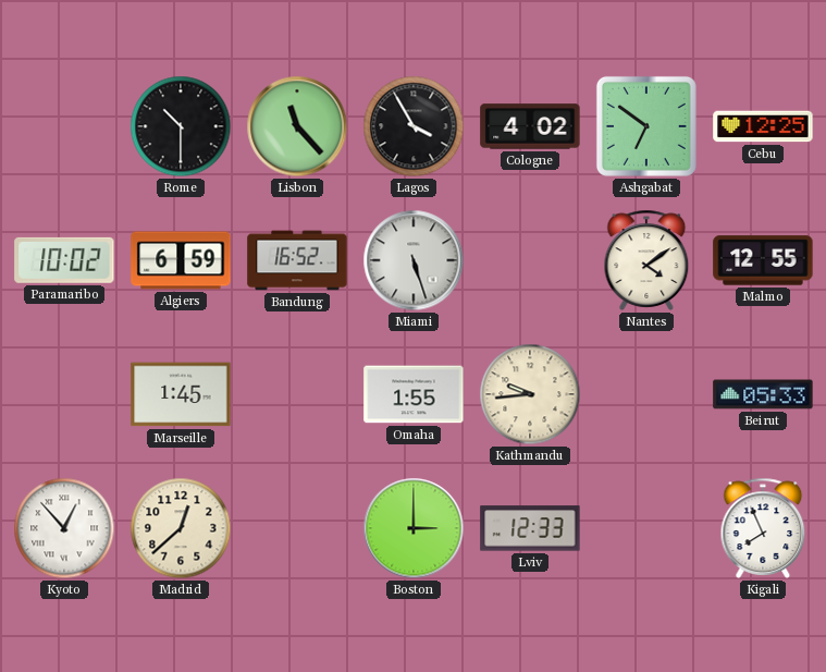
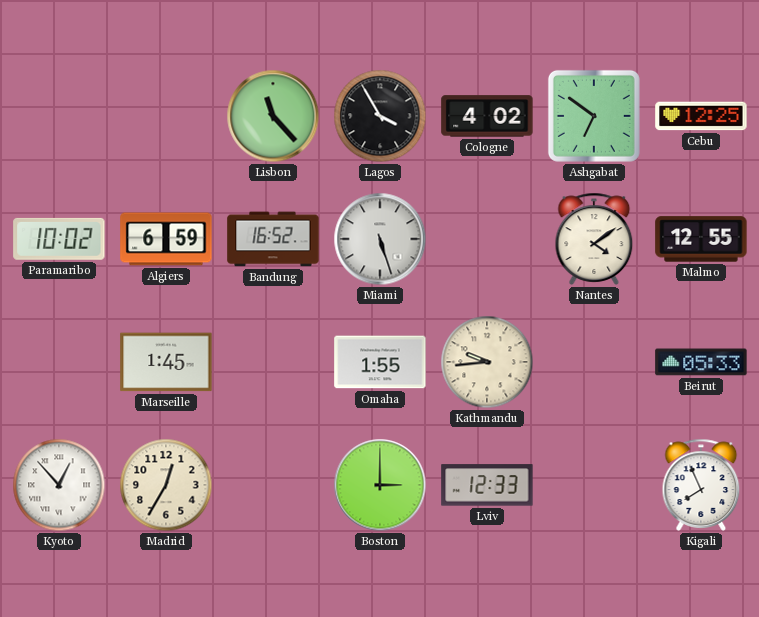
Rome: 10:30 -> none
Madrid: 12:38 -> 12:35
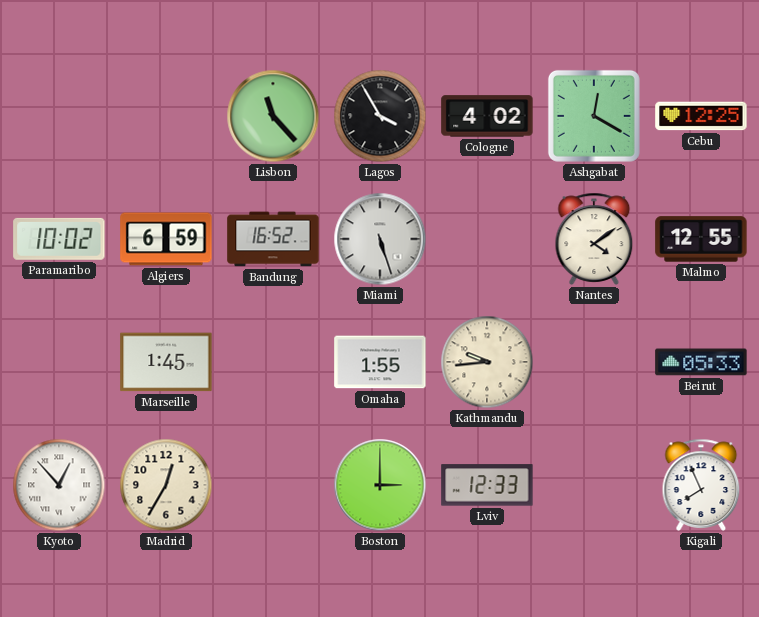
Ashgabat: 6:51 -> 12:20
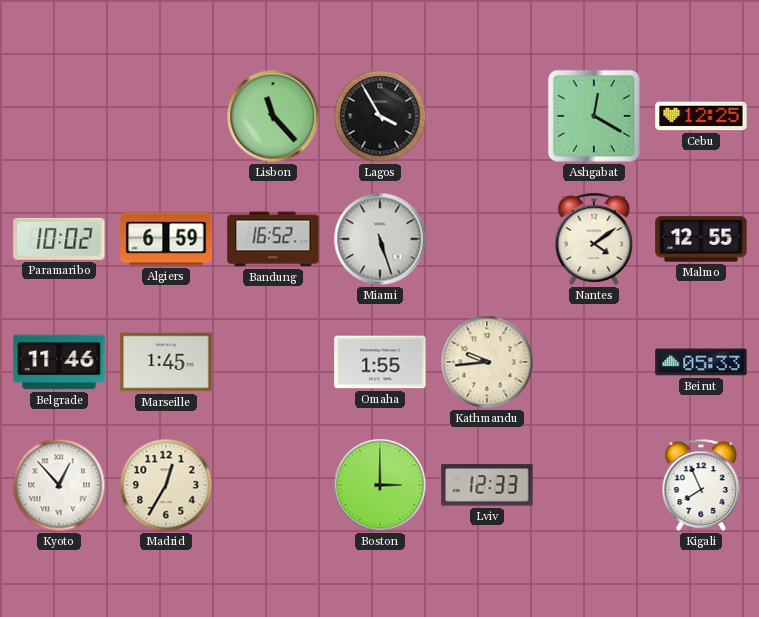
Cologne: 4:02 -> none
Belgrade: none -> 11:46
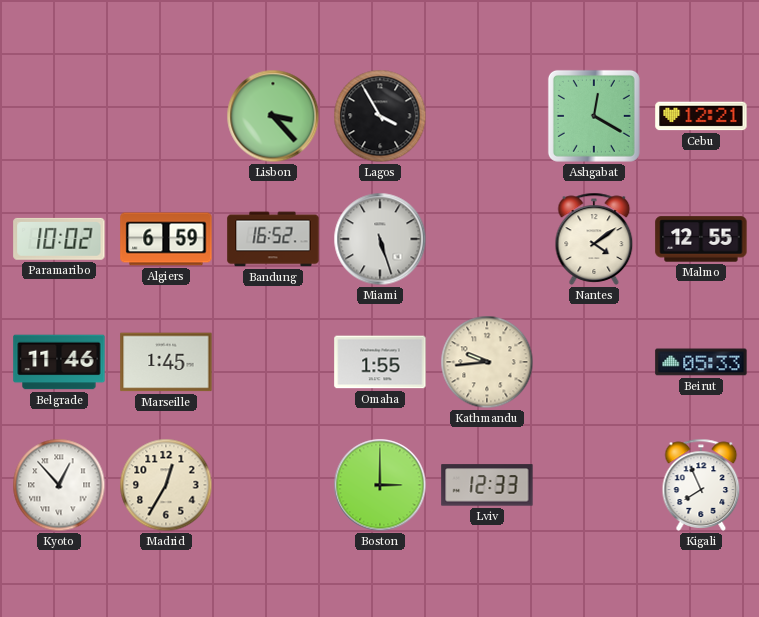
Lisbon: 11:23 -> 3:23
Cebu: 12:25 -> 12:21
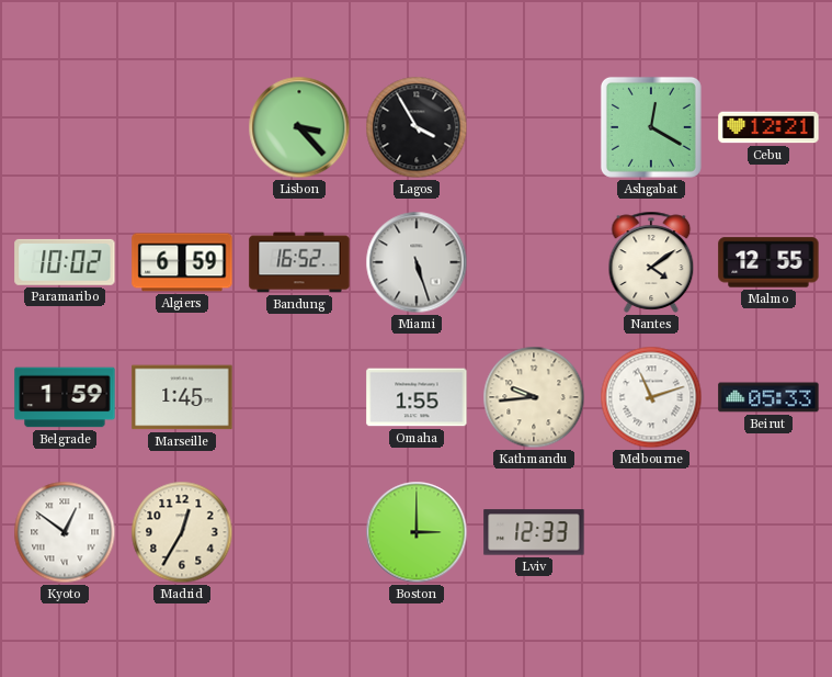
Belgrade: 11:46 -> 1:59
Melbourne: none -> 11:12
Kyoto: 12:53 -> 12:51
Kigali: 7:56 -> none
